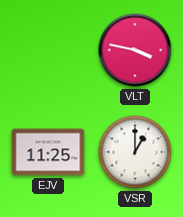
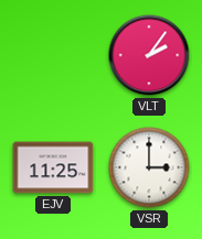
VLT: 3:47 -> 2:06
VSR: 1:00 -> 3:00
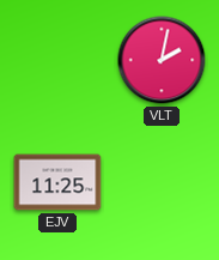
VLT: 2:06 -> 2:02
VSR: 3:00 -> none
